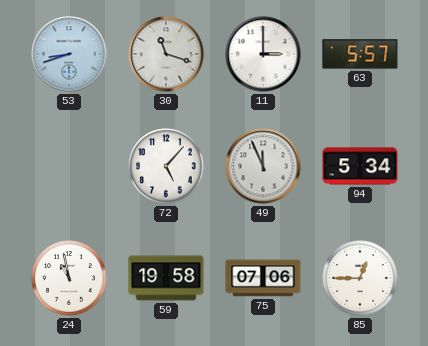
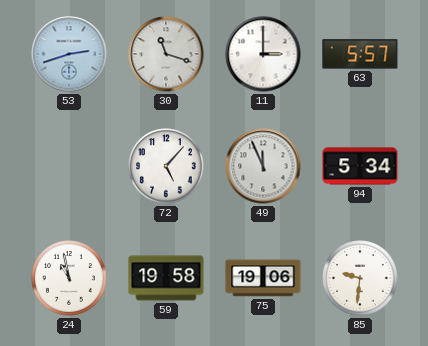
53: 8:42 -> 2:42
75: 07:06 -> 19:06
85: 12:45 -> 9:31
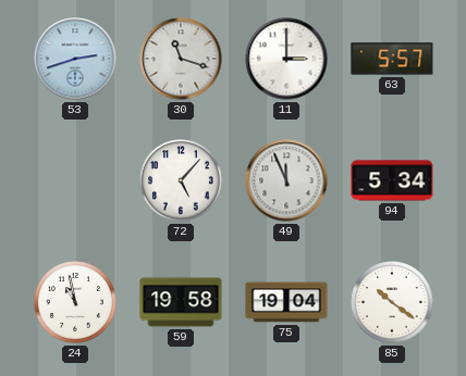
75: 19:06 -> 19:04
85: 9:31 -> 10:21
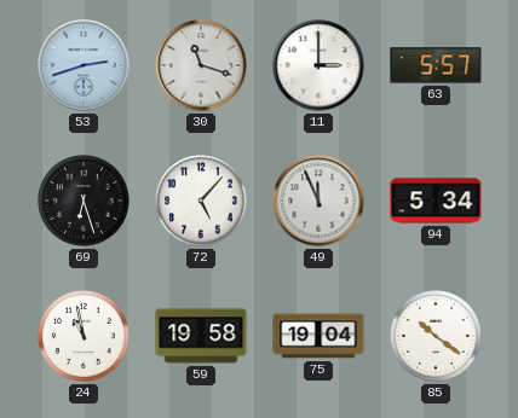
69: none -> 6:27
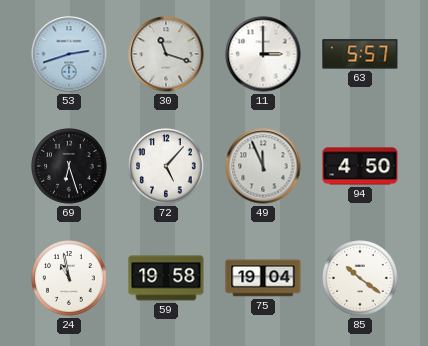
94: 5:34 -> 4:50
